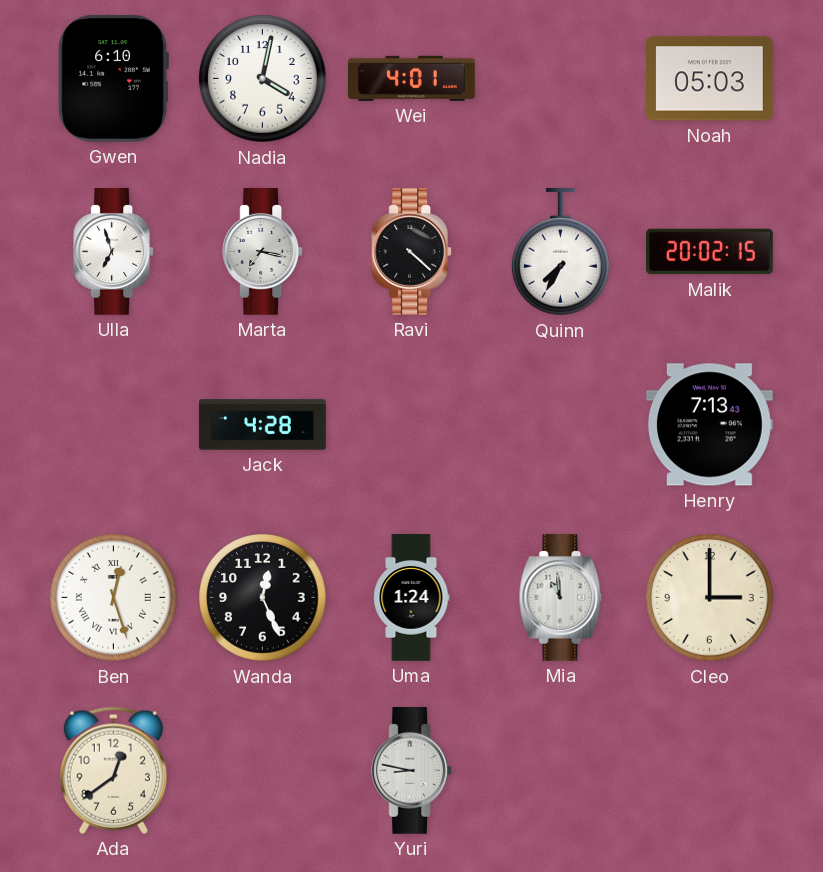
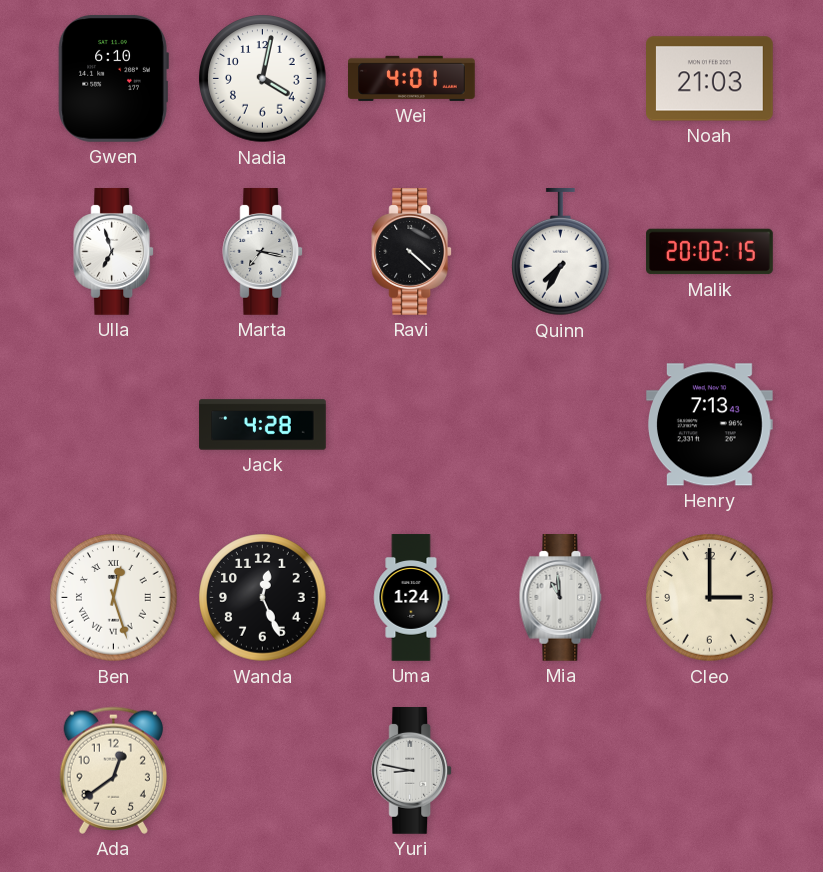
Noah: 05:03 -> 21:03
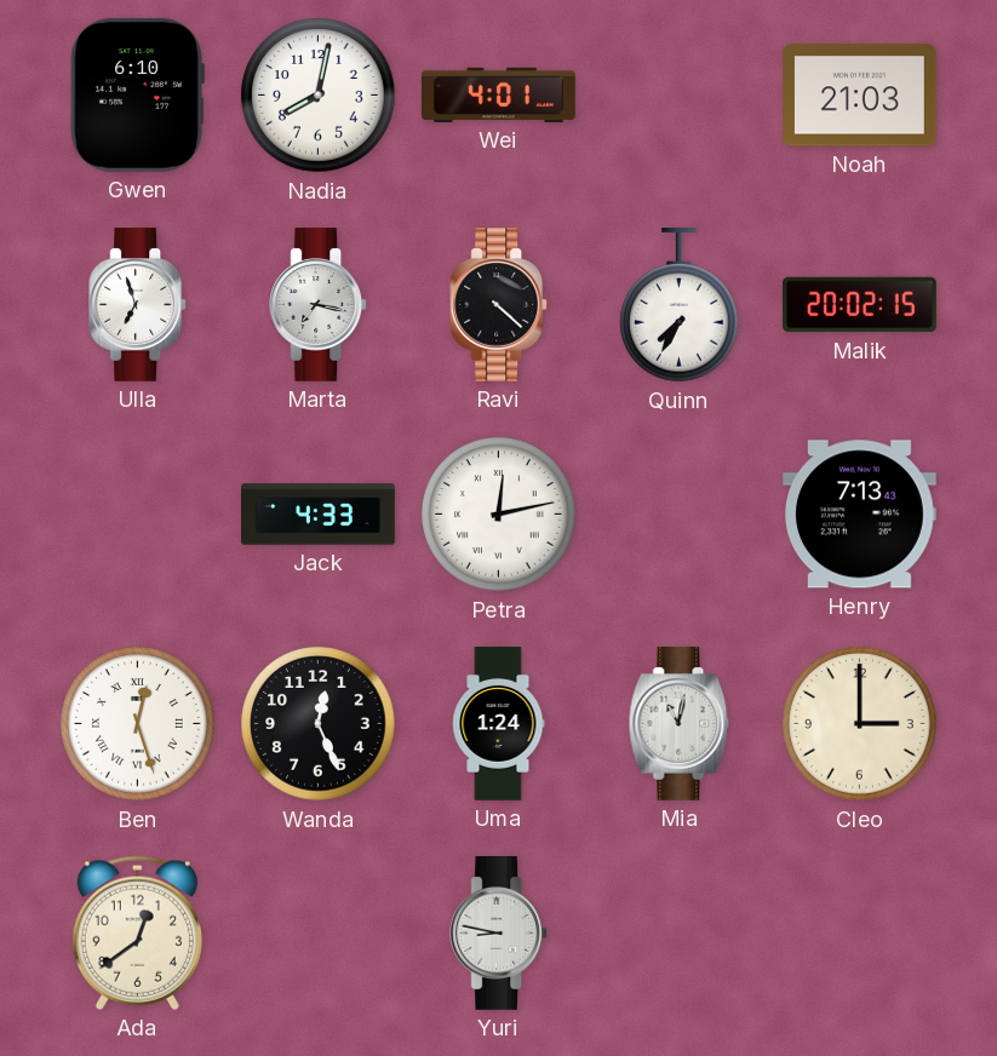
Nadia: 4:02 -> 8:02
Jack: 4:28 -> 4:33
Petra: none -> 12:13
Mia: 10:59 -> 11:02
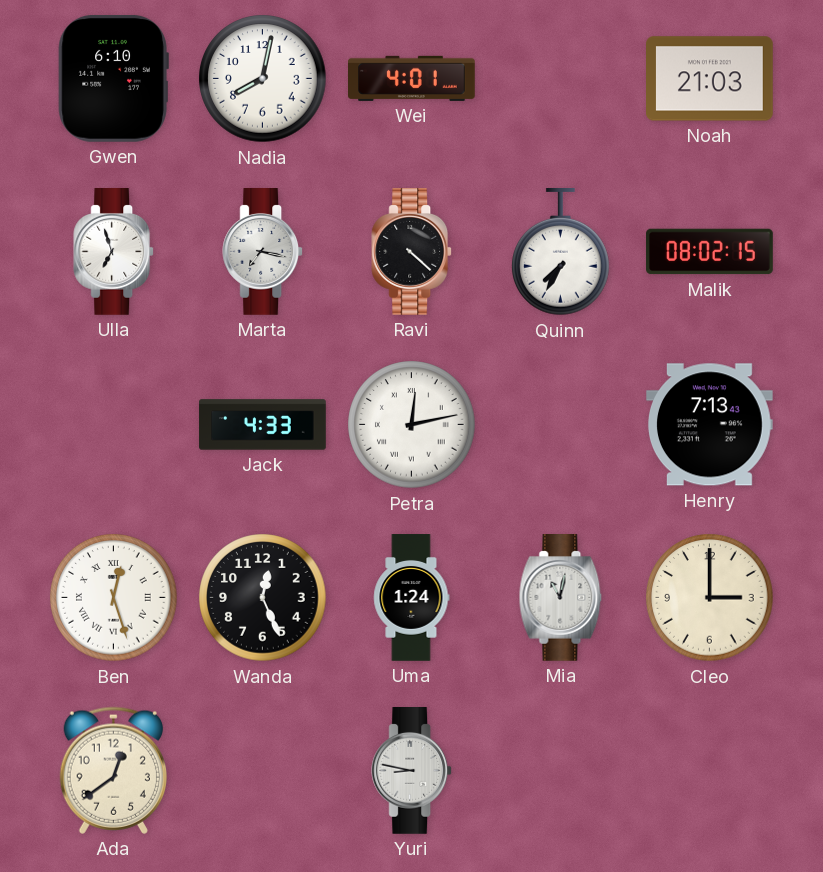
Malik: 20:02 -> 08:02
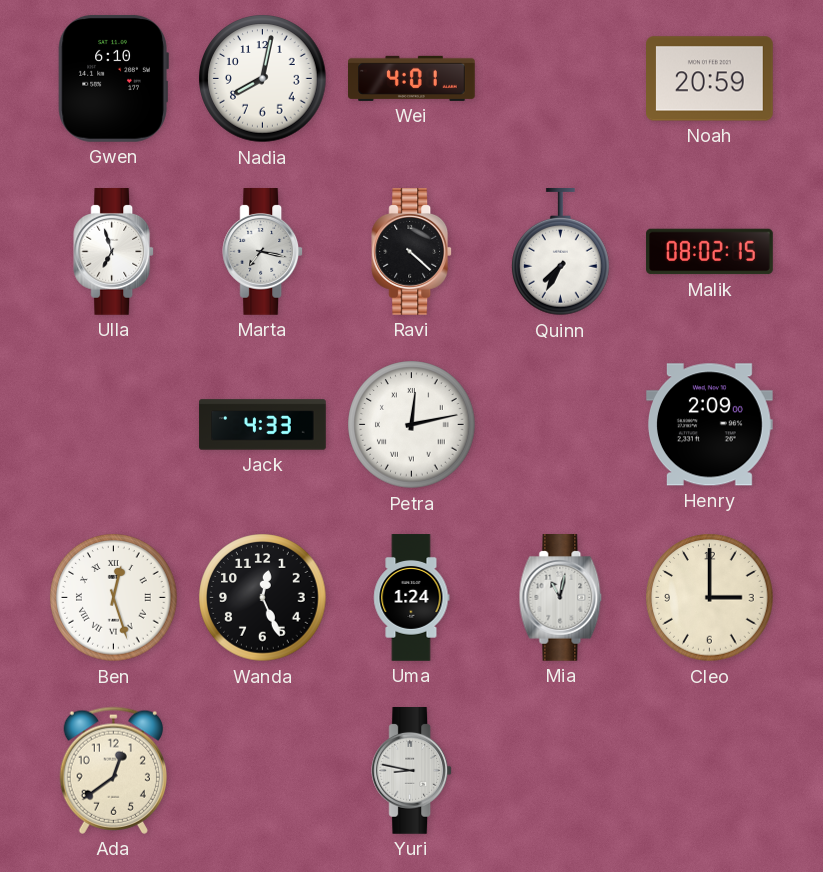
Noah: 21:03 -> 20:59
Henry: 7:13 -> 2:09
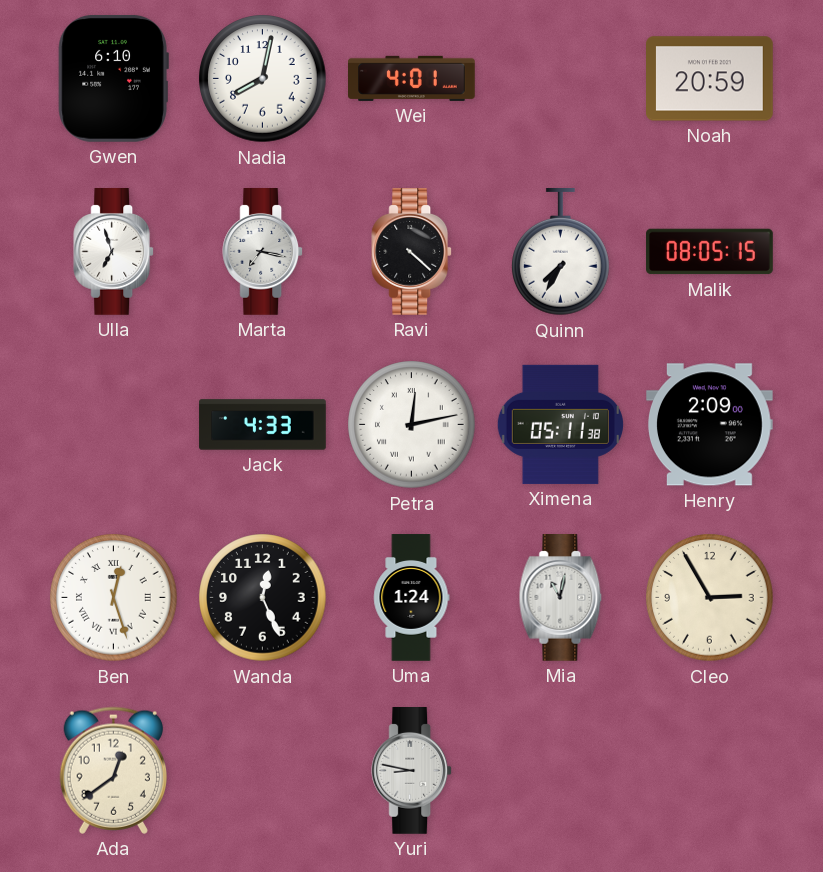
Malik: 08:02 -> 08:05
Ximena: none -> 05:11
Cleo: 3:00 -> 2:55
